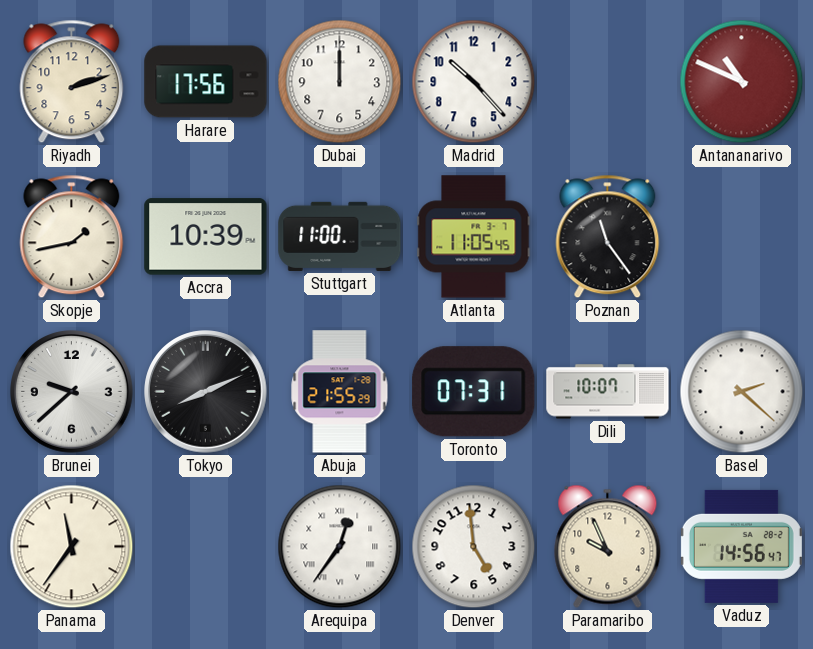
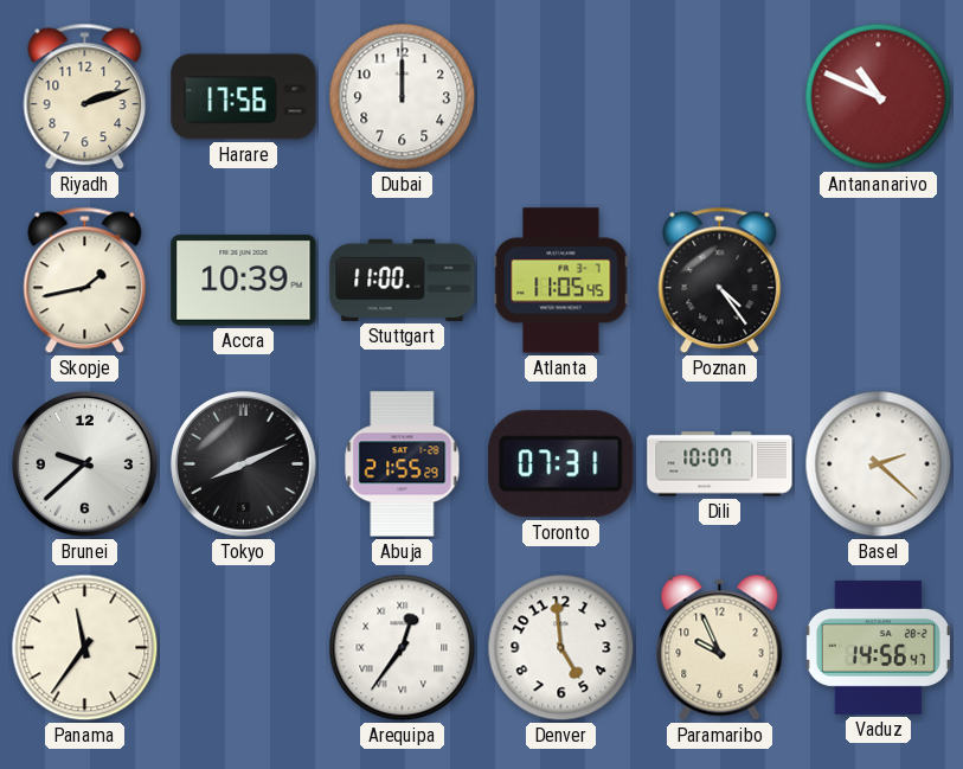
Madrid: 10:23 -> none
Poznan: 11:24 -> 4:24
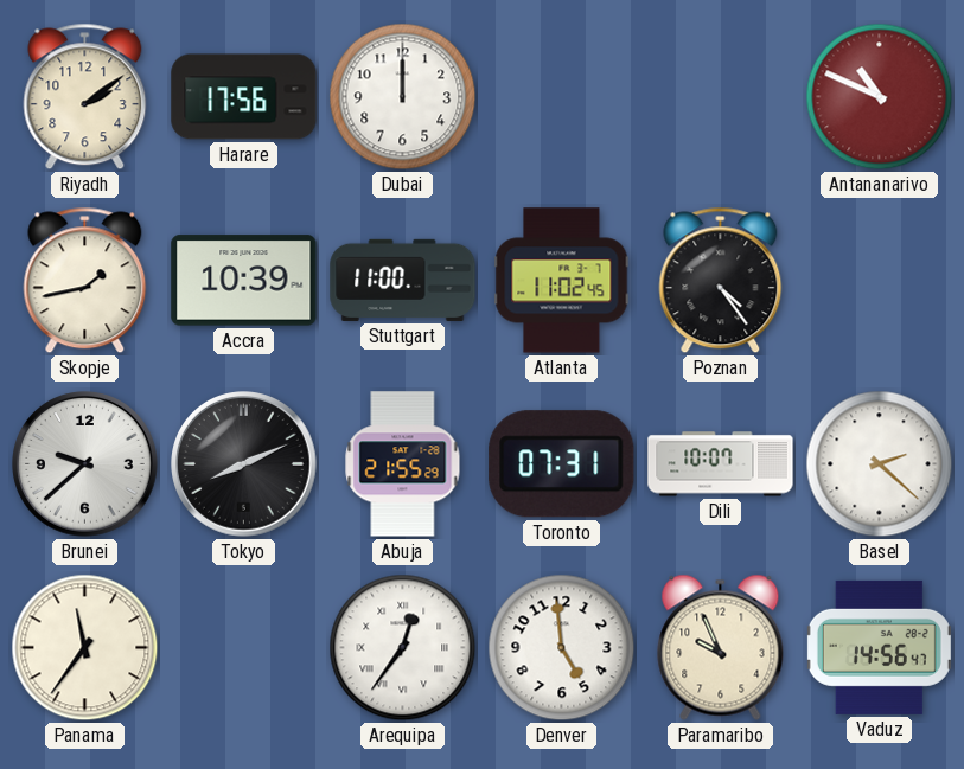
Riyadh: 2:12 -> 2:09
Atlanta: 11:05 -> 11:02
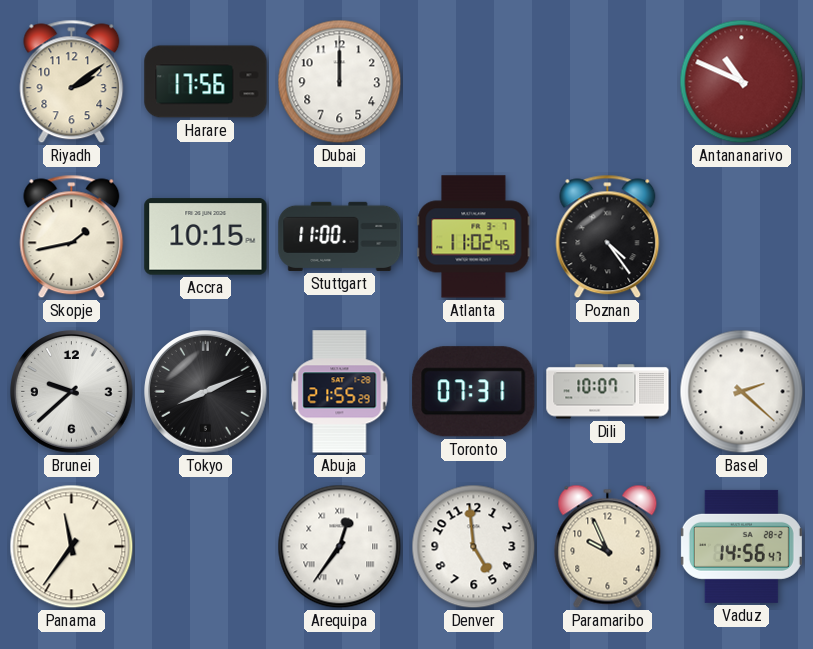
Accra: 10:39 -> 10:15
